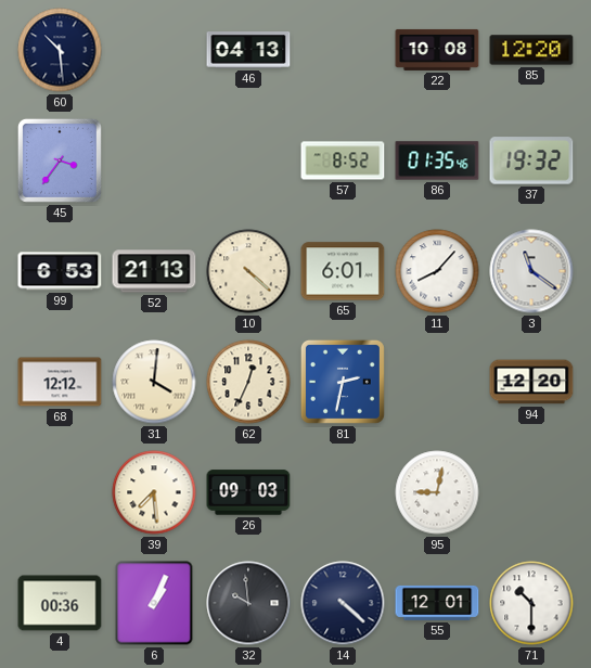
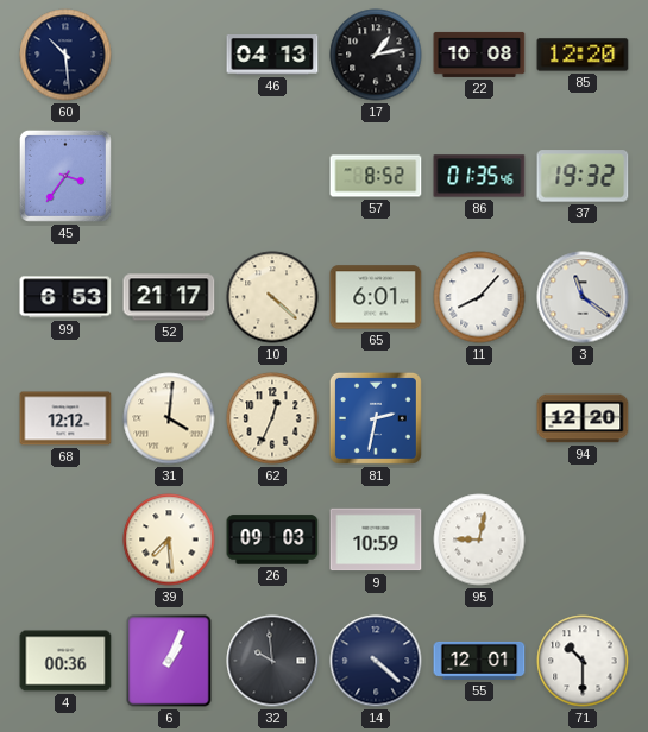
17: none -> 1:13
52: 21:13 -> 21:17
9: none -> 10:59
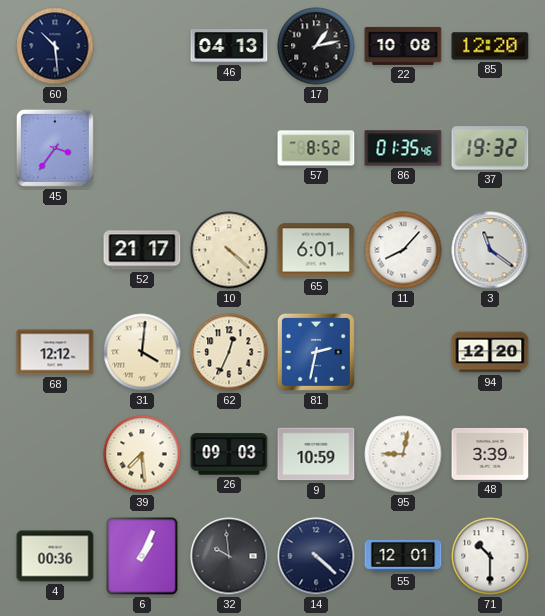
99: 6:53 -> none
48: none -> 3:39
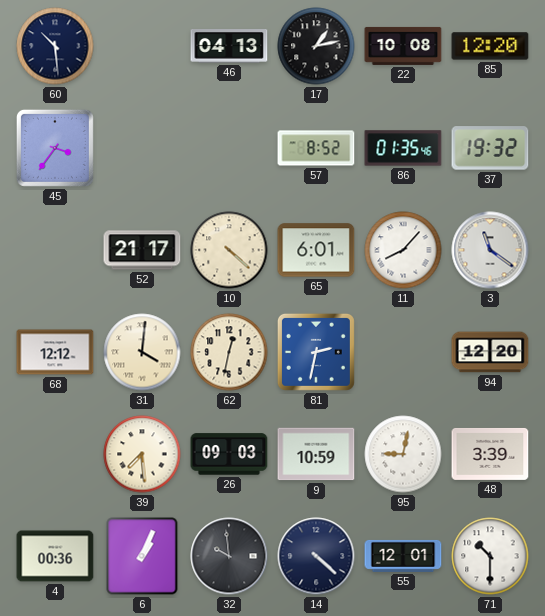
62: 12:34 -> 12:32
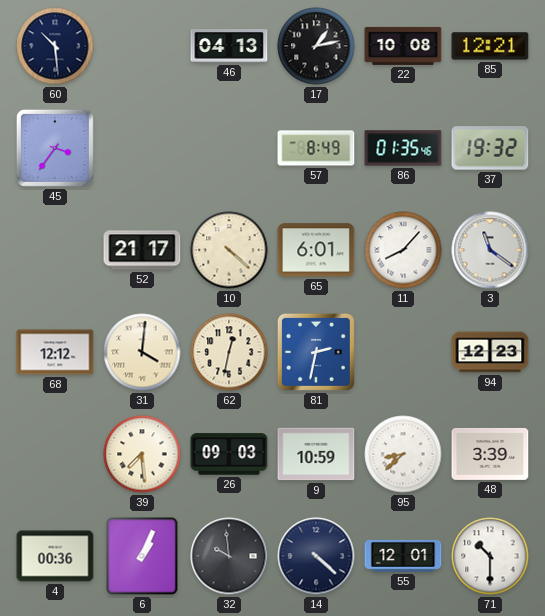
85: 12:20 -> 12:21
57: 8:52 -> 8:49
94: 12:20 -> 12:23
95: 9:02 -> 8:38
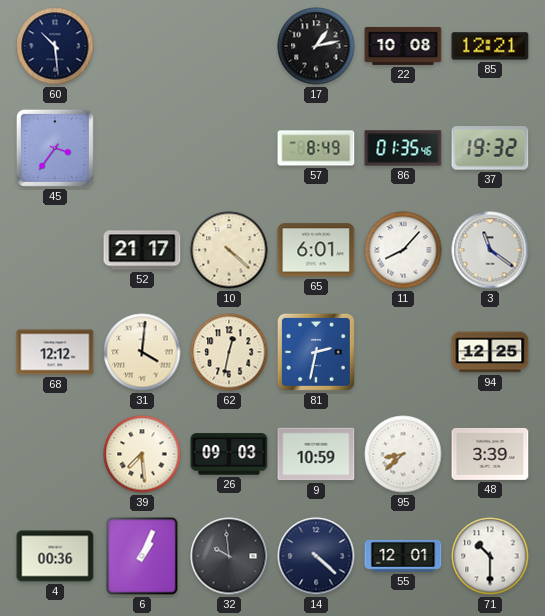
46: 04:13 -> none
94: 12:23 -> 12:25
